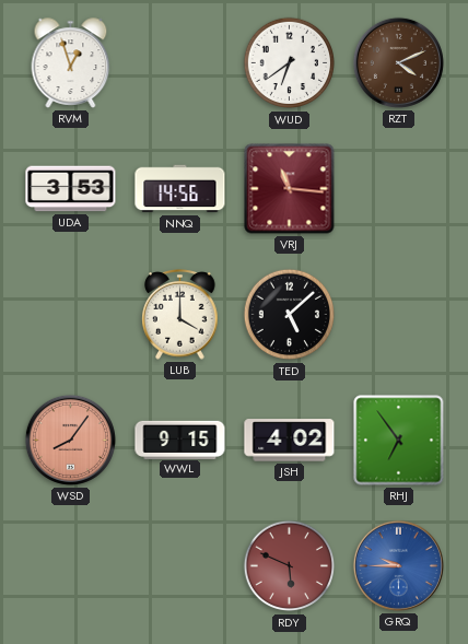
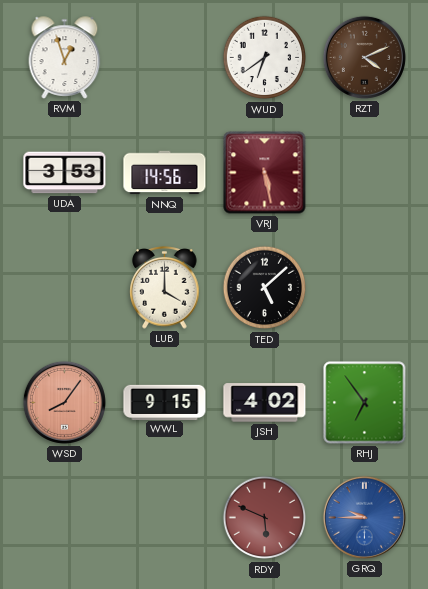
VRJ: 11:16 -> 5:28
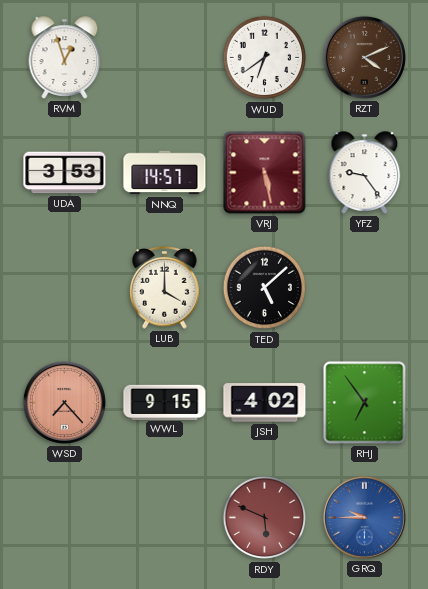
NNQ: 14:56 -> 14:57
YFZ: none -> 9:24
WSD: 8:06 -> 7:23
